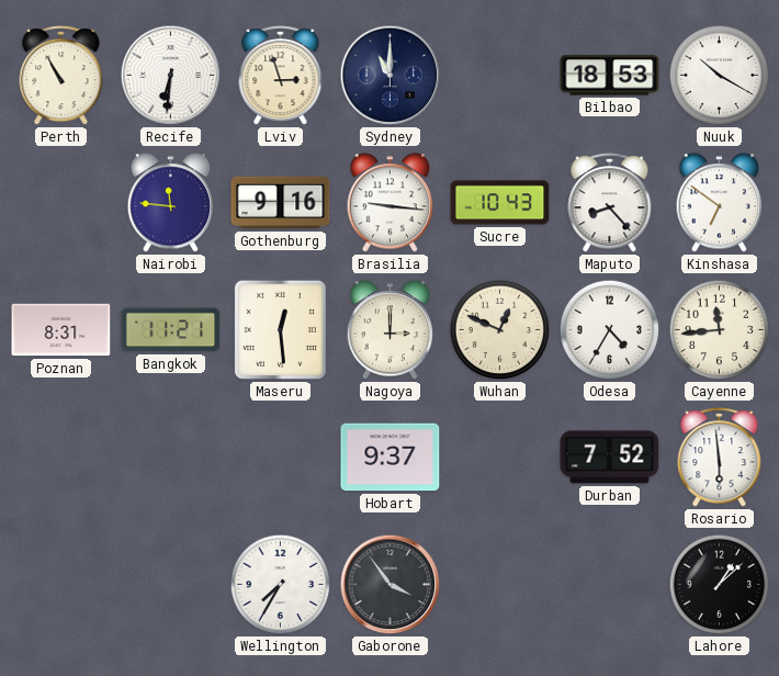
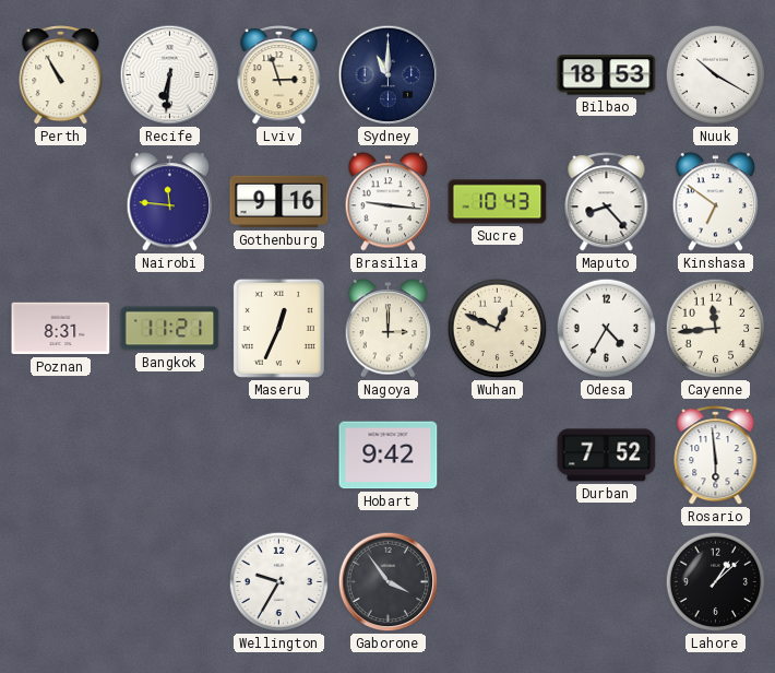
Maseru: 12:29 -> 12:34
Hobart: 9:37 -> 9:42
Wellington: 7:35 -> 9:35
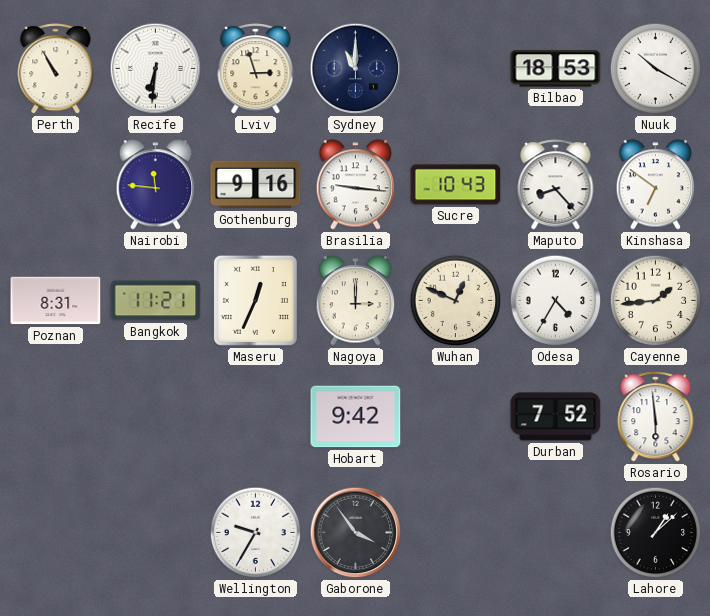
Cayenne: 11:44 -> 1:44
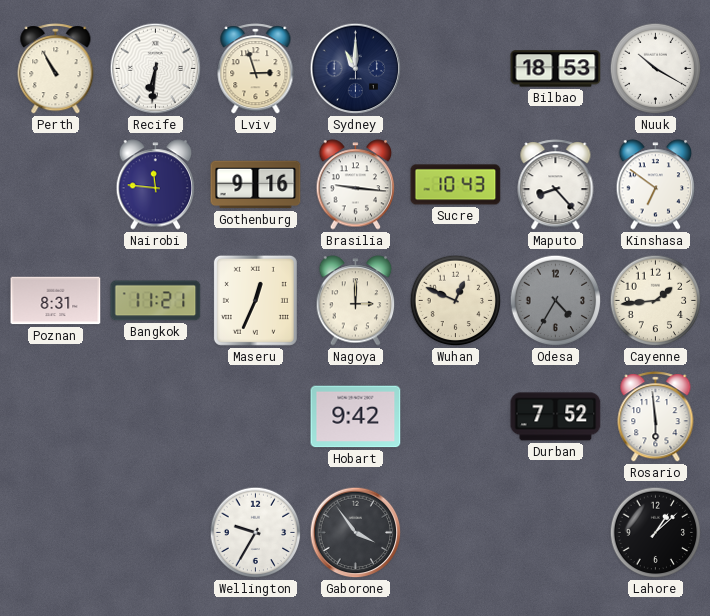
Odesa dial: white -> grey
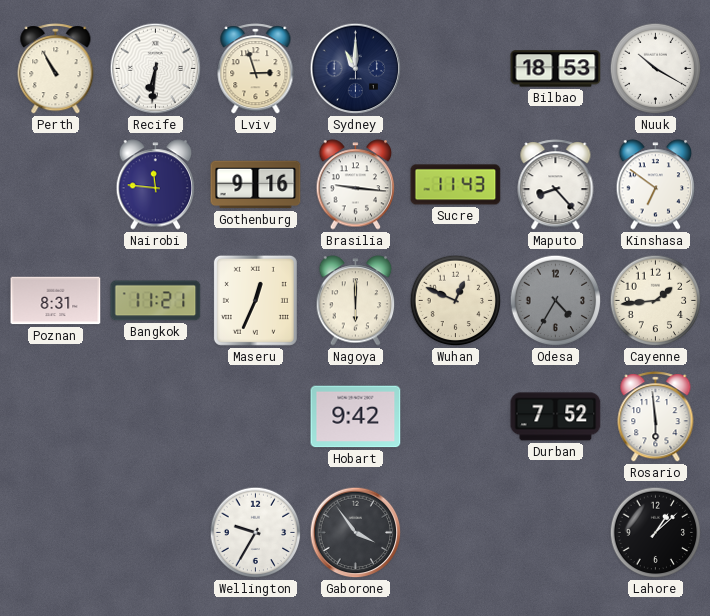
Sucre: 10:43 -> 11:43
Nagoya: 3:00 -> 6:00
